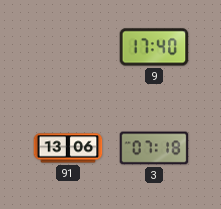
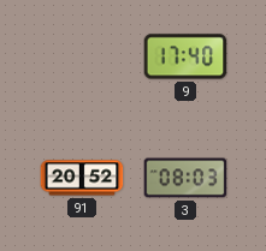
91: 13:06 -> 20:52
3: 07:18 -> 08:03
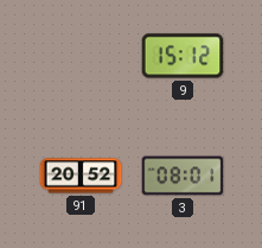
9: 17:40 -> 15:12
3: 08:03 -> 08:01
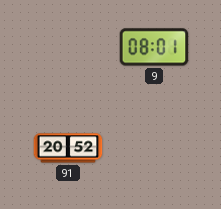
9: 15:12 -> 08:01
3: 08:01 -> none
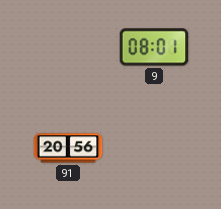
91: 20:52 -> 20:56
